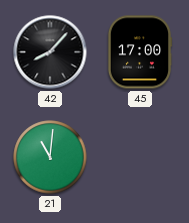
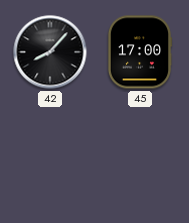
21: 11:01 -> none
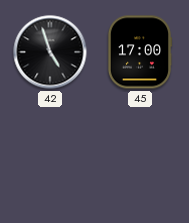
42: 8:07 -> 4:57
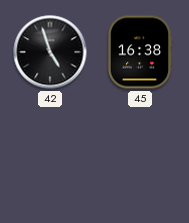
45: 17:00 -> 16:38
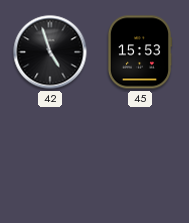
45: 16:38 -> 15:53
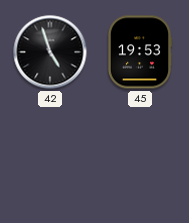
45: 15:53 -> 19:53
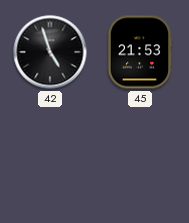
45: 19:53 -> 21:53
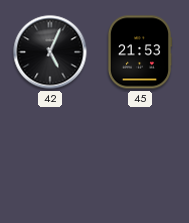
42: 4:57 -> 5:04
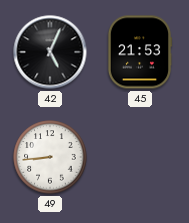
49: none -> 8:44
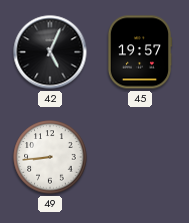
45: 21:53 -> 19:57
